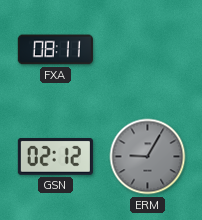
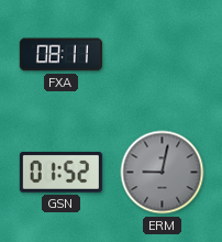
GSN: 02:12 -> 01:52
ERM: 9:05 -> 9:02
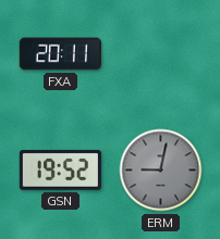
FXA: 08:11 -> 20:11
GSN: 01:52 -> 19:52
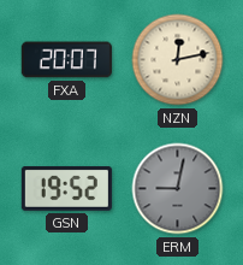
FXA: 20:11 -> 20:07
NZN: none -> 12:13
